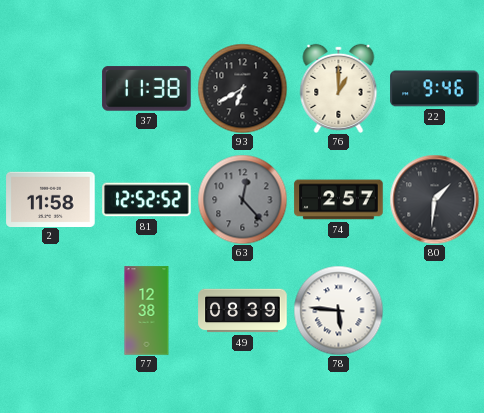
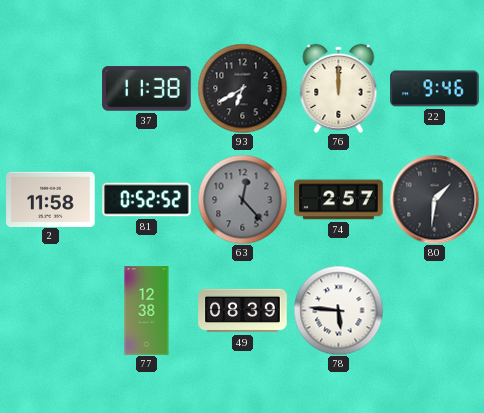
76: 1:00 -> 12:00
81: 12:52 -> 0:52
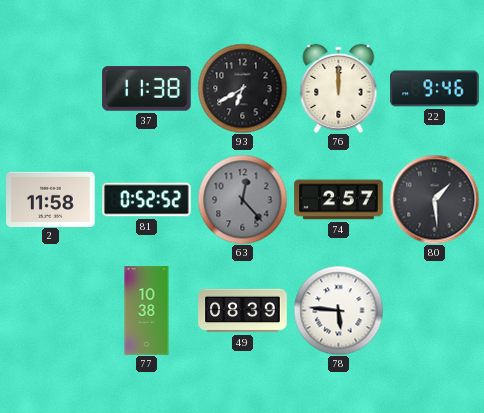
80: 1:31 -> 1:29
77: 12:38 -> 10:38
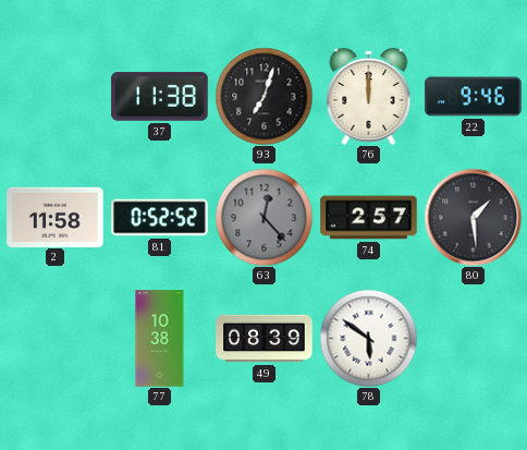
93: 6:40 -> 7:03
78: 5:46 -> 5:51
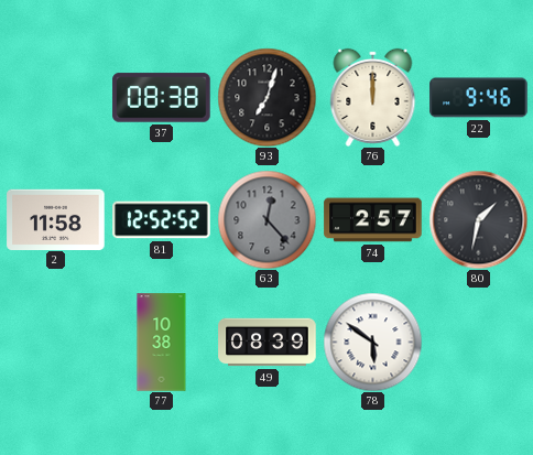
37: 11:38 -> 08:38
81: 0:52 -> 12:52
80: 1:29 -> 1:32
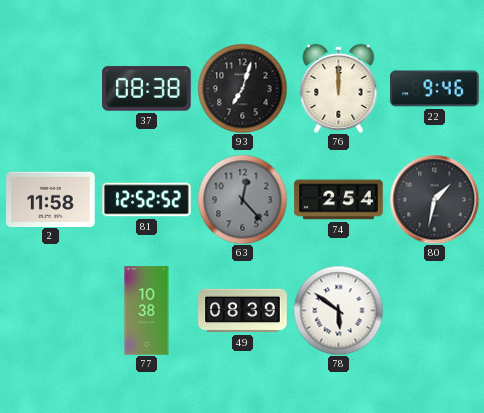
74: 2:57 -> 2:54
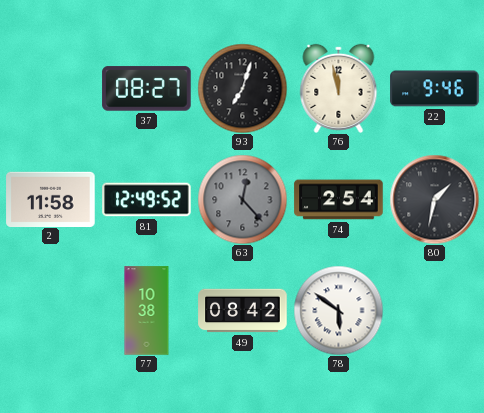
37: 08:38 -> 08:27
76: 12:00 -> 11:58
81: 12:52 -> 12:49
49: 08:39 -> 08:42
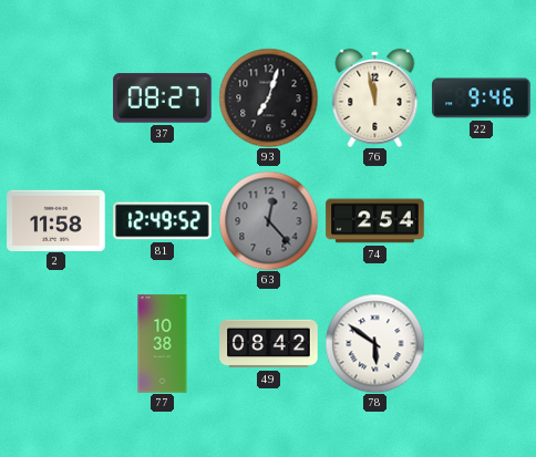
80: 1:32 -> none
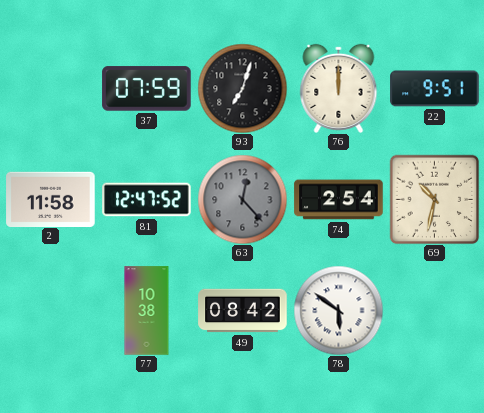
37: 08:27 -> 07:59
76: 11:58 -> 12:00
22: 9:46 -> 9:51
81: 12:49 -> 12:47
69: none -> 10:32
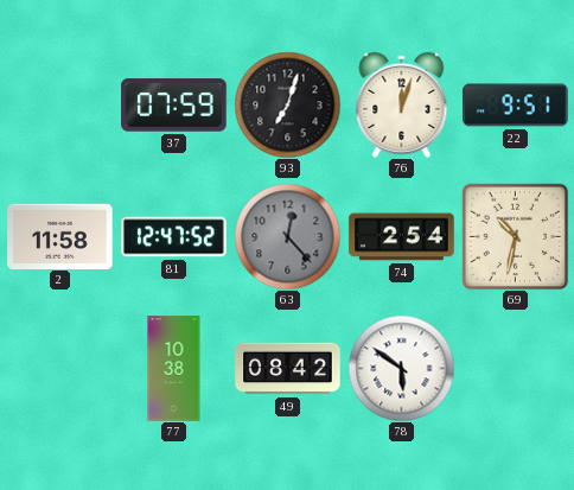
76: 12:00 -> 12:03
